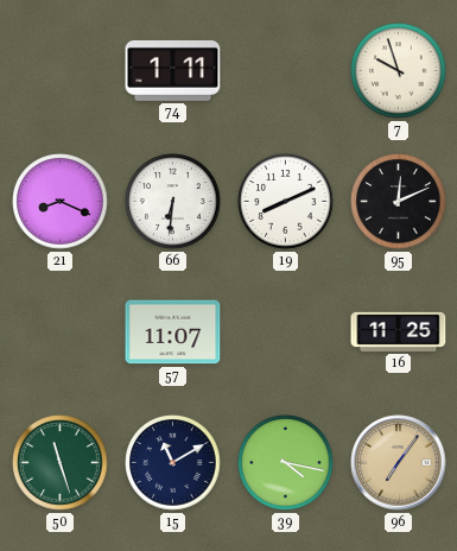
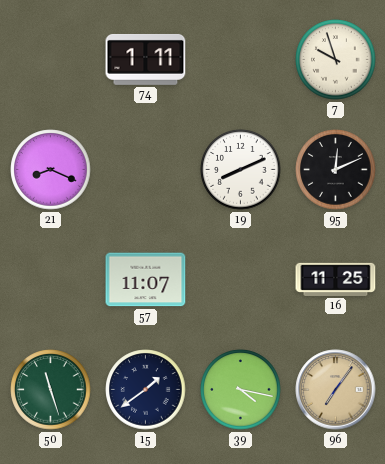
66: 6:31 -> none
15: 11:10 -> 1:39
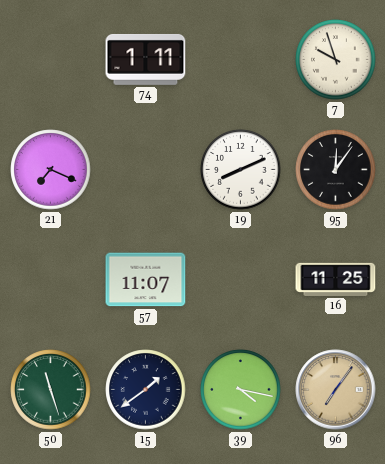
21: 8:19 -> 7:19
95: 12:11 -> 12:06
